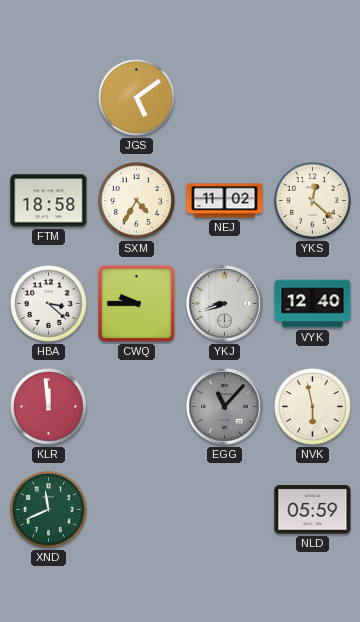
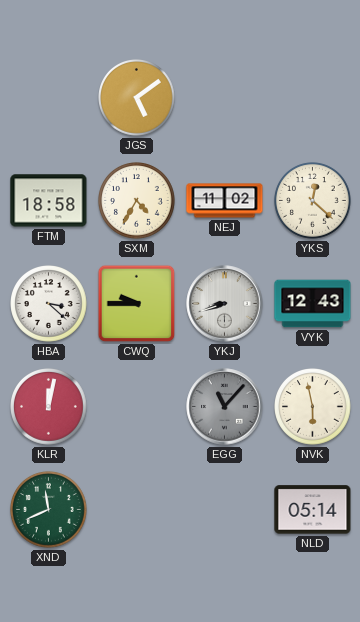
VYK: 12:40 -> 12:43
KLR: 11:59 -> 12:02
NLD: 05:59 -> 05:14
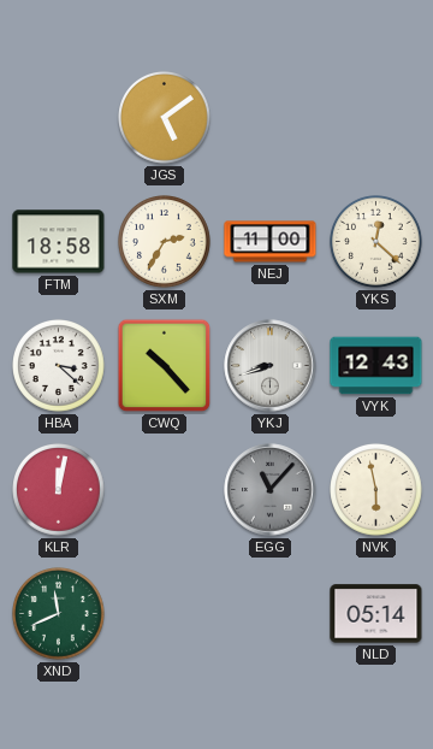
SXM: 4:35 -> 2:35
NEJ: 11:02 -> 11:00
CWQ: 9:45 -> 10:23
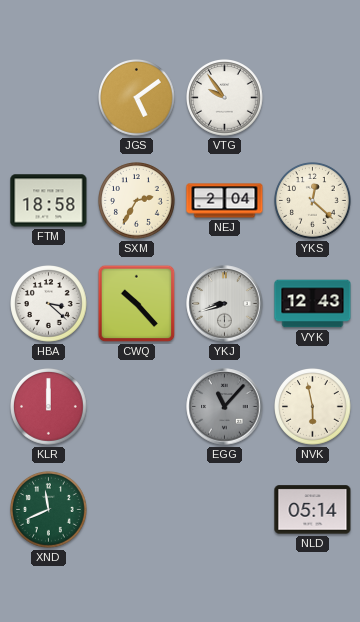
VTG: none -> 9:54
NEJ: 11:00 -> 2:04
KLR: 12:02 -> 12:00
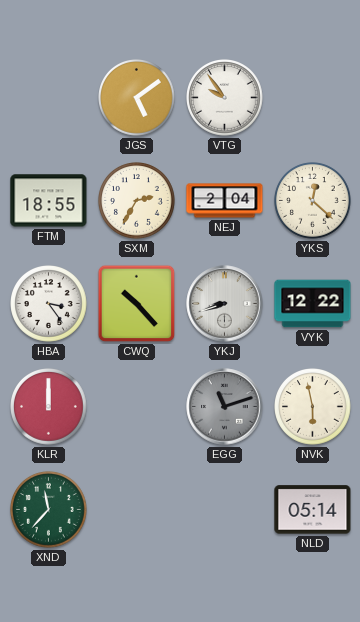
FTM: 18:58 -> 18:55
HBA: 3:22 -> 3:24
VYK: 12:43 -> 12:22
EGG: 11:07 -> 11:12
XND: 11:41 -> 11:37
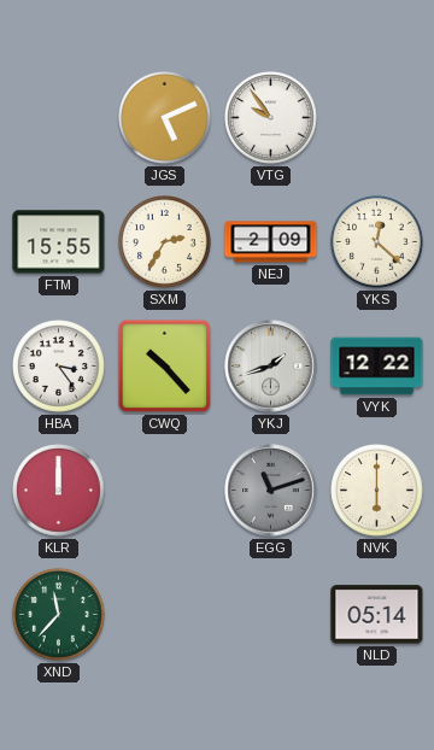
JGS: 5:09 -> 5:11
FTM: 18:55 -> 15:55
NEJ: 2:04 -> 2:09
YKJ: 8:42 -> 1:42
NVK: 5:58 -> 6:00
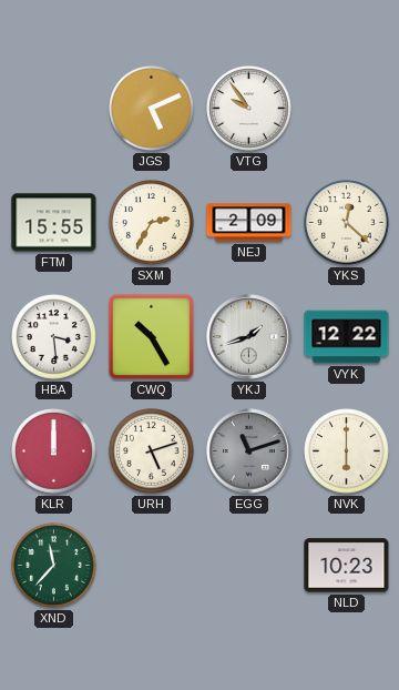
HBA: 3:24 -> 3:29
CWQ: 10:23 -> 10:25
URH: none -> 5:12
NLD: 05:14 -> 10:23
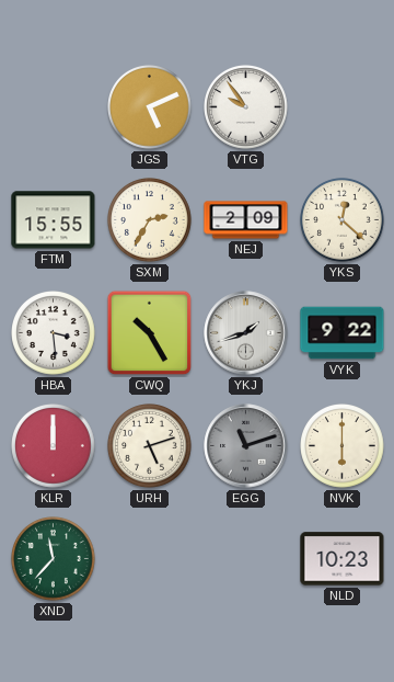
VYK: 12:22 -> 9:22
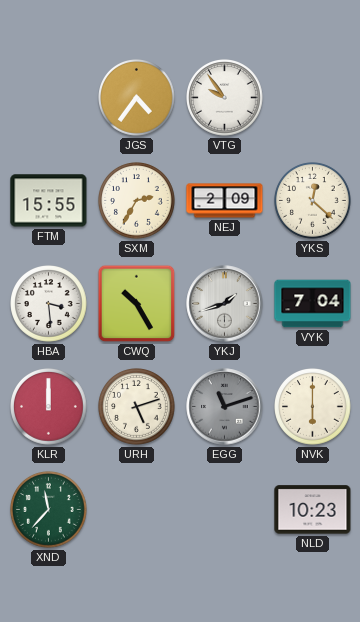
JGS: 5:11 -> 4:36
VYK: 9:22 -> 7:04
